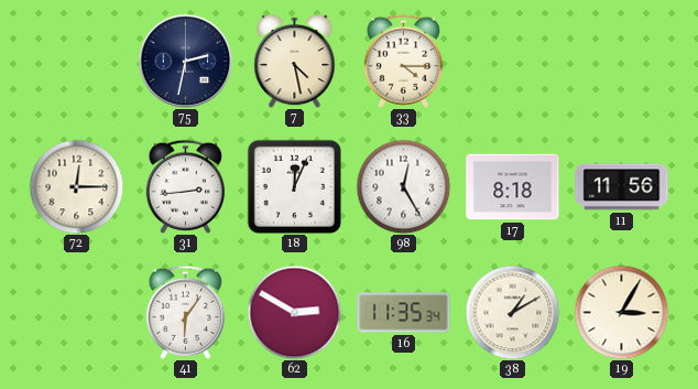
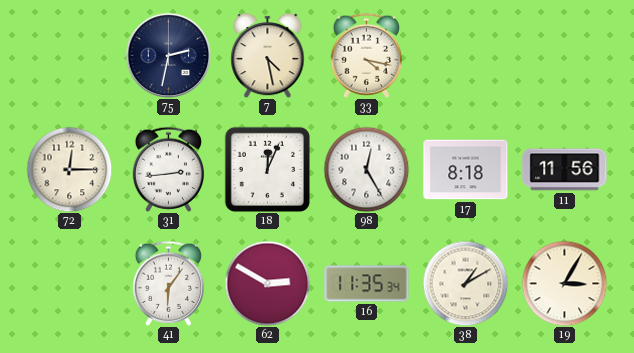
33: 4:15 -> 4:17
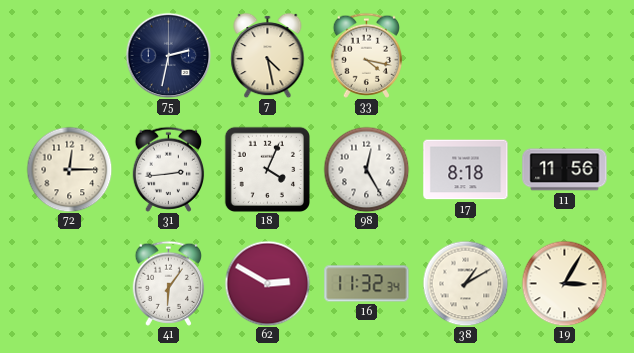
18: 12:04 -> 4:04
16: 11:35 -> 11:32
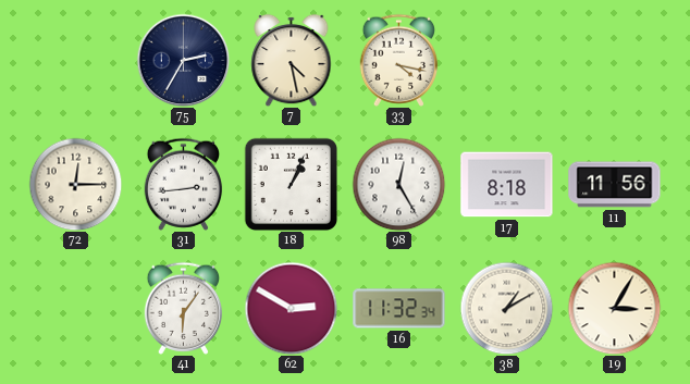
75: 2:32 -> 2:35
18: 4:04 -> 1:04
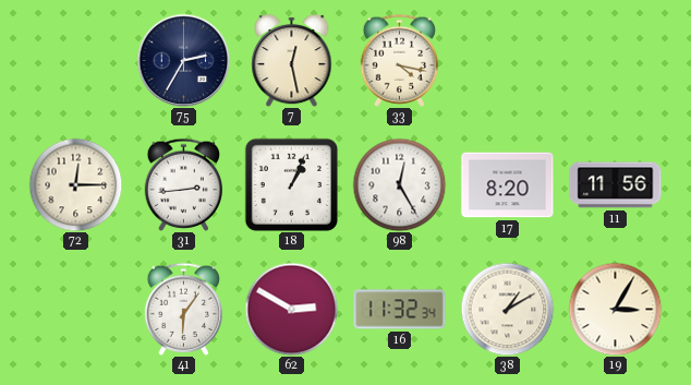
7: 4:28 -> 12:28
17: 8:18 -> 8:20
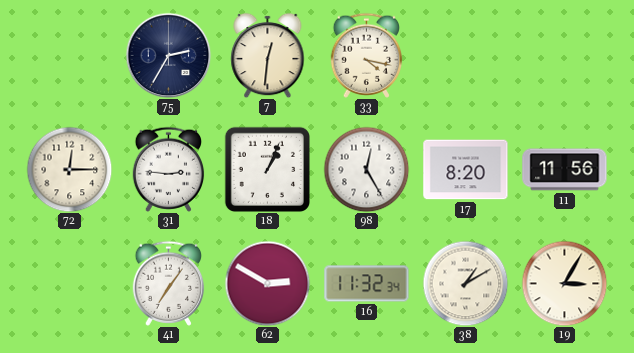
7: 12:28 -> 12:31
31: 2:44 -> 2:46
41: 6:06 -> 7:06
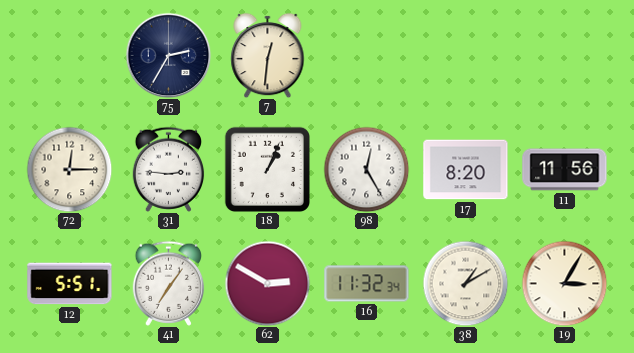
33: 4:17 -> none
12: none -> 5:51
